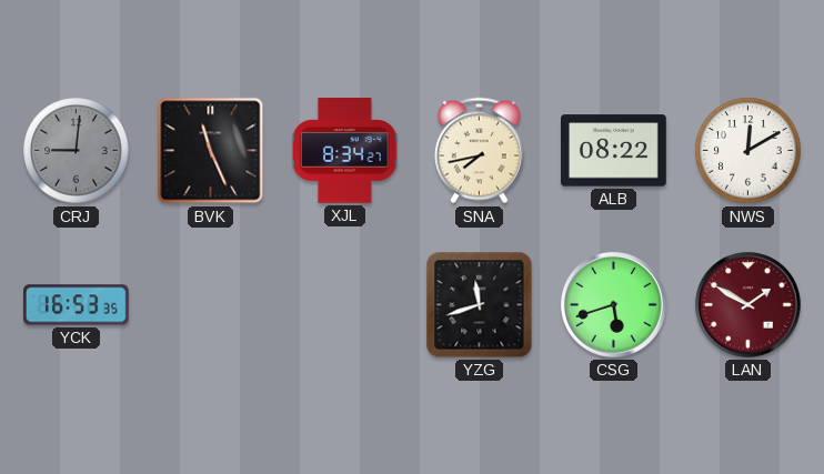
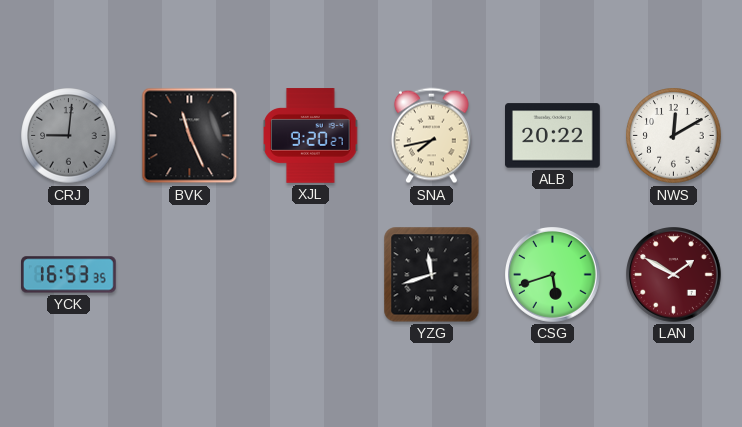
XJL: 8:34 -> 9:20
ALB: 08:22 -> 20:22
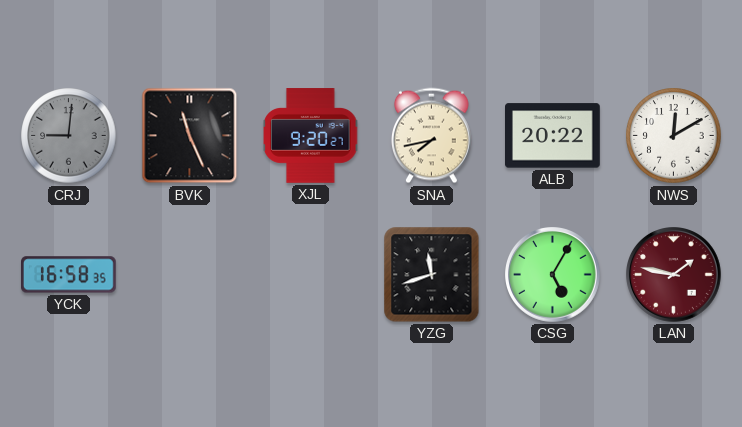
YCK: 16:53 -> 16:58
CSG: 5:42 -> 5:05
LAN: 1:50 -> 1:47
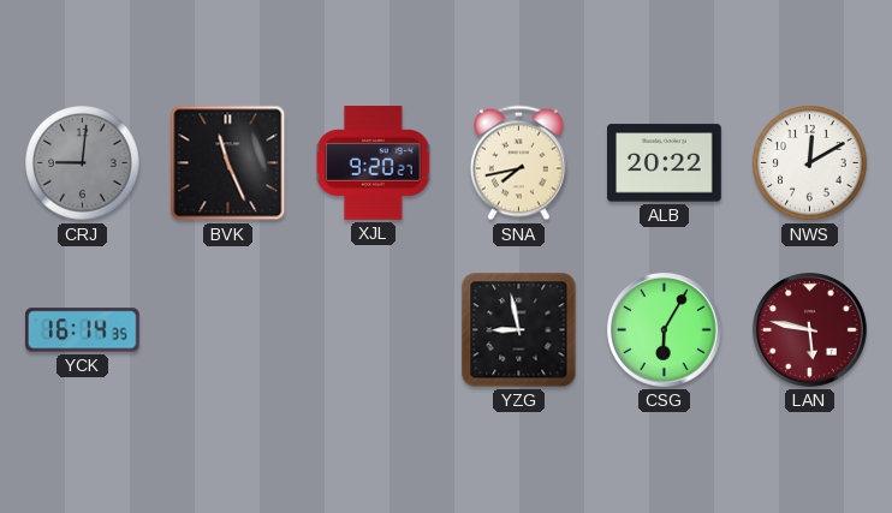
YCK: 16:58 -> 16:14
YZG: 11:42 -> 8:58
CSG: 5:05 -> 6:05
LAN: 1:47 -> 5:47
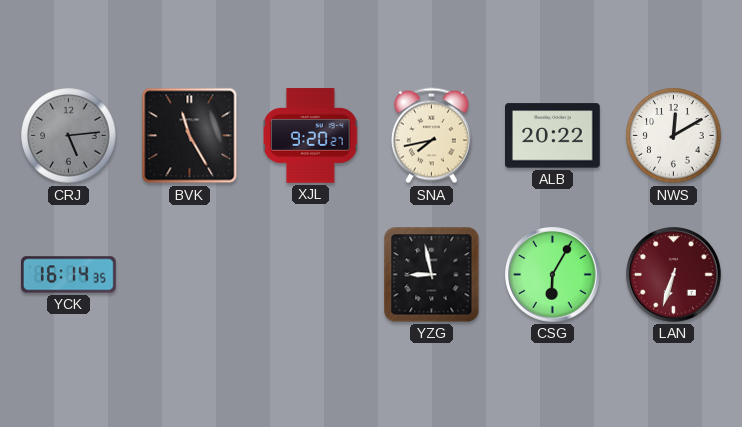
CRJ: 9:01 -> 5:14
BVK: 11:26 -> 11:25
LAN: 5:47 -> 6:33
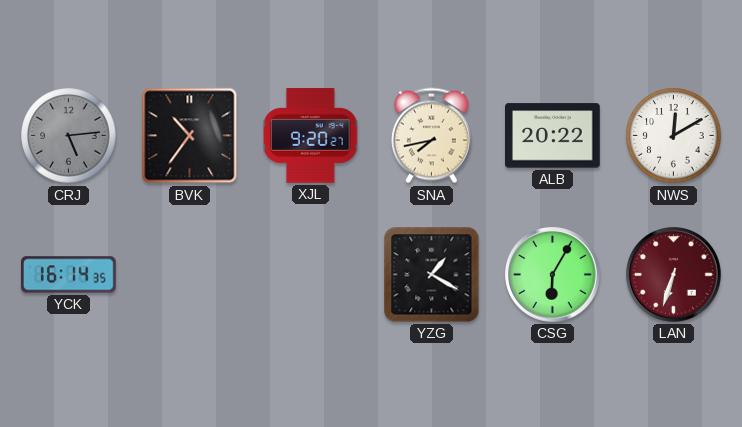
BVK: 11:25 -> 10:36
YZG: 8:58 -> 1:20
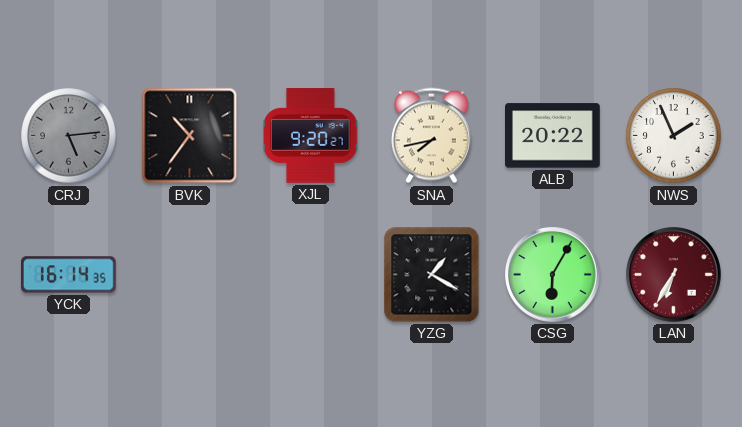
NWS: 12:10 -> 1:56
LAN: 6:33 -> 6:35
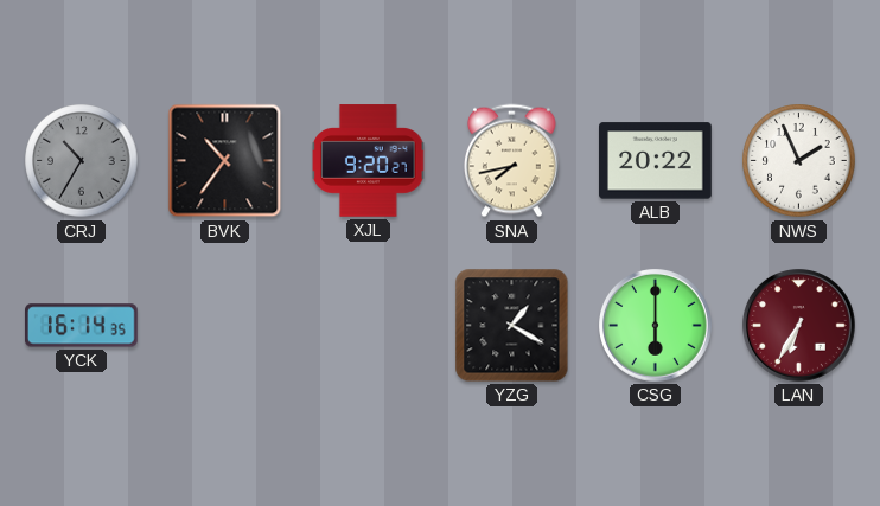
CRJ: 5:14 -> 10:35
CSG: 6:05 -> 6:00
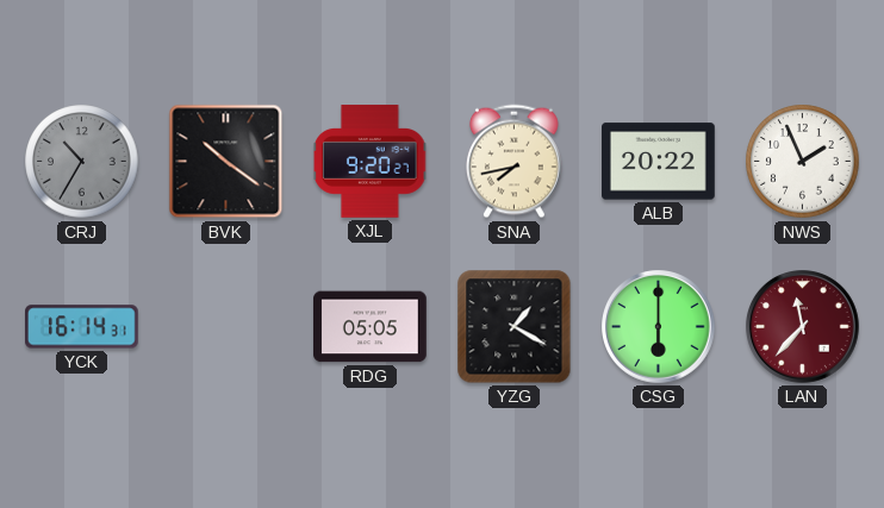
BVK: 10:36 -> 10:21
YCK: 16:14:35 -> 16:14:31
RDG: none -> 05:05
LAN: 6:35 -> 11:37
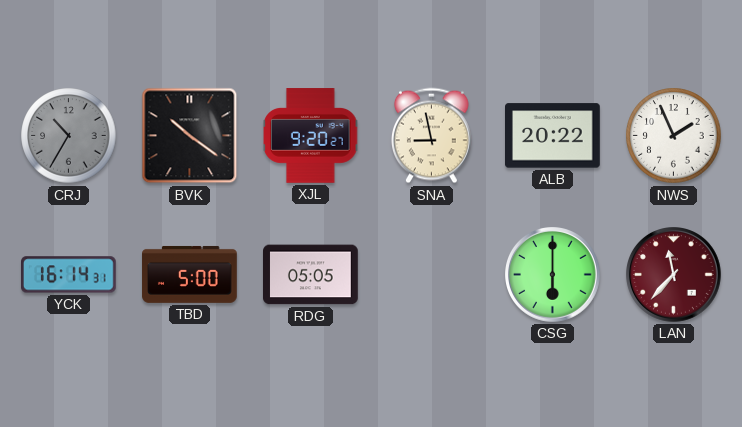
SNA: 7:43 -> 8:58
TBD: none -> 5:00
YZG: 1:20 -> none
